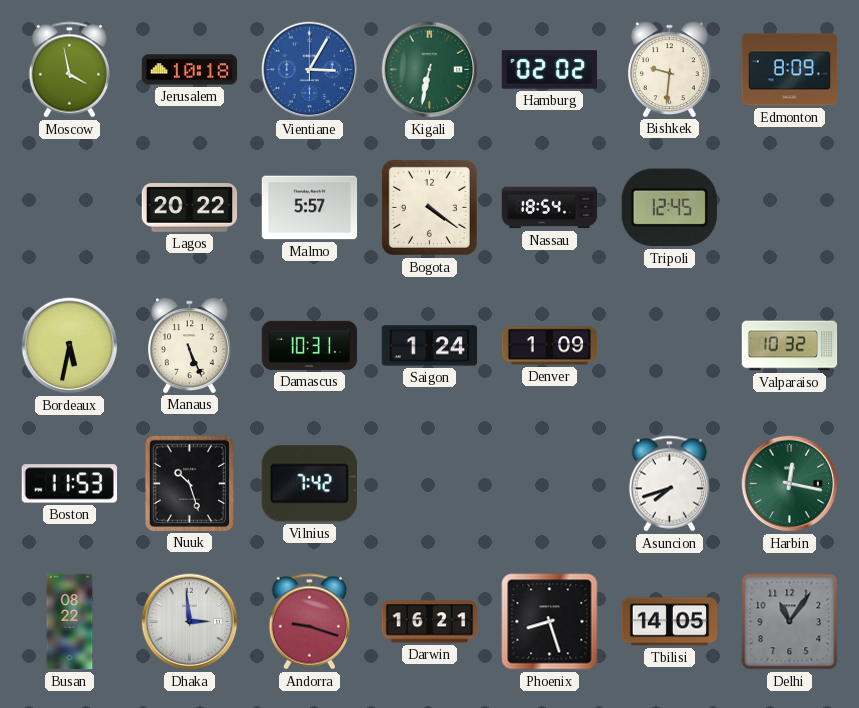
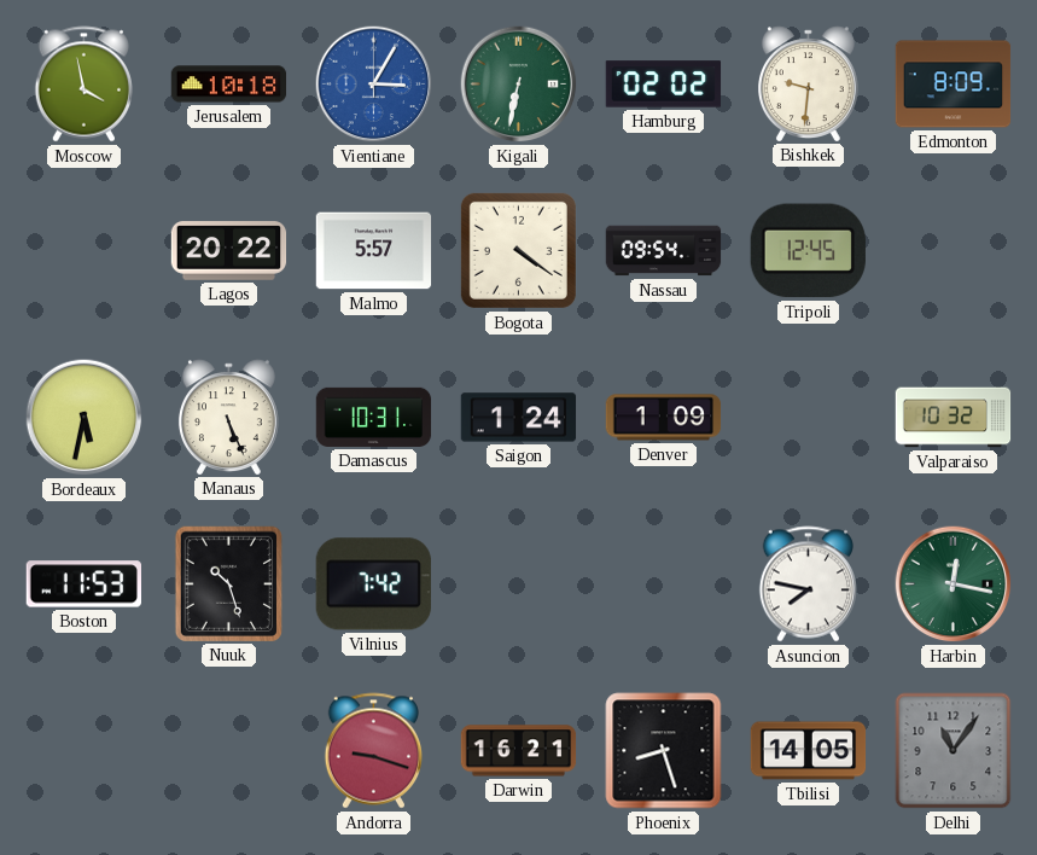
Nassau: 18:54 -> 09:54
Asuncion: 7:42 -> 7:47
Busan: 08:22 -> none
Dhaka: 2:59 -> none
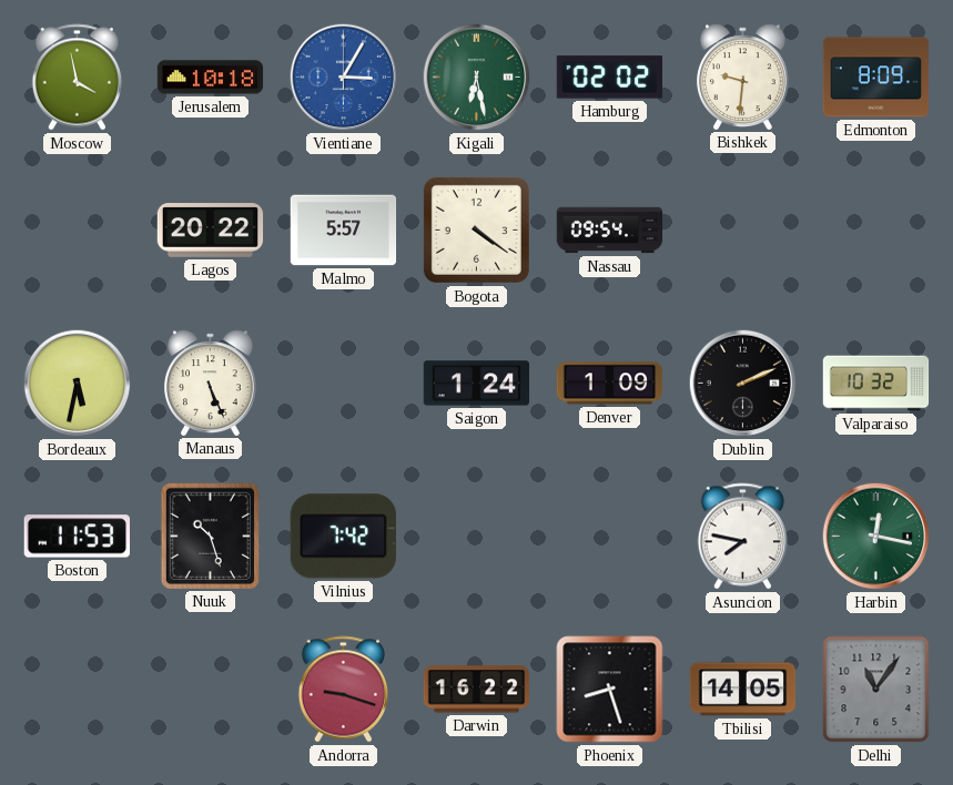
Kigali: 6:32 -> 6:28
Tripoli: 12:45 -> none
Damascus: 10:31 -> none
Dublin: none -> 2:11
Darwin: 16:21 -> 16:22
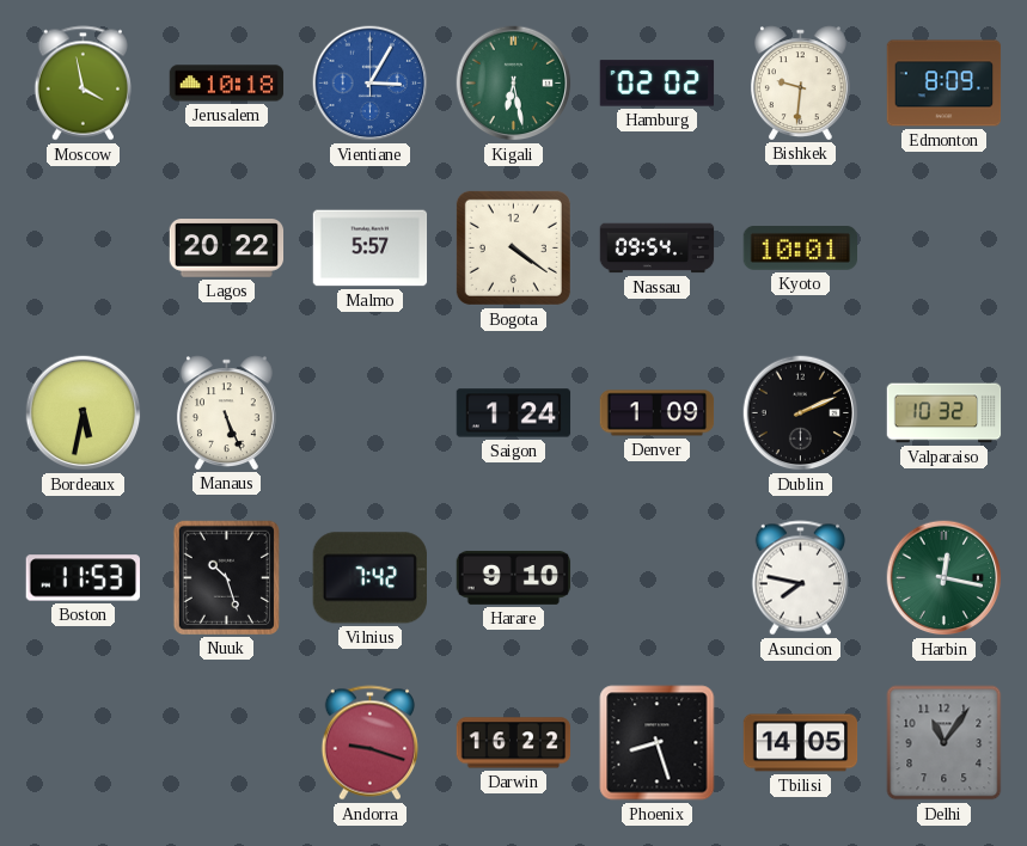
Kyoto: none -> 10:01
Harare: none -> 9:10
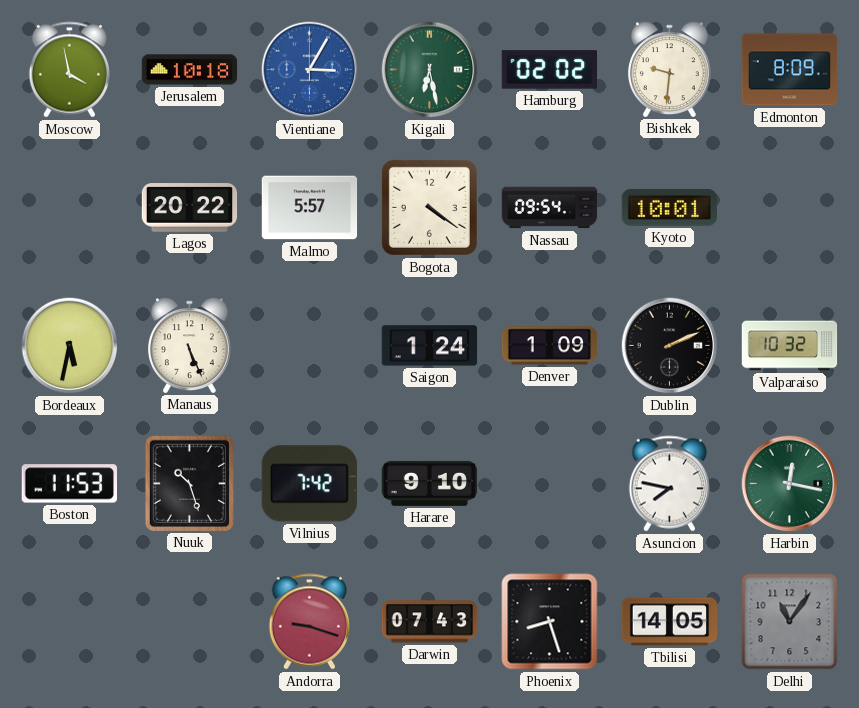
Darwin: 16:22 -> 07:43
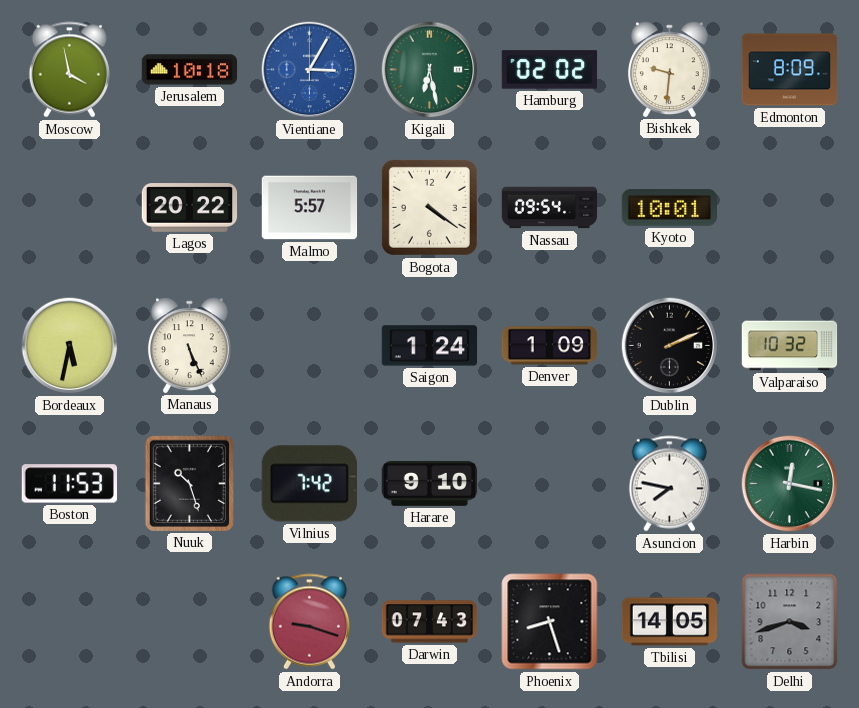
Delhi: 11:06 -> 3:42
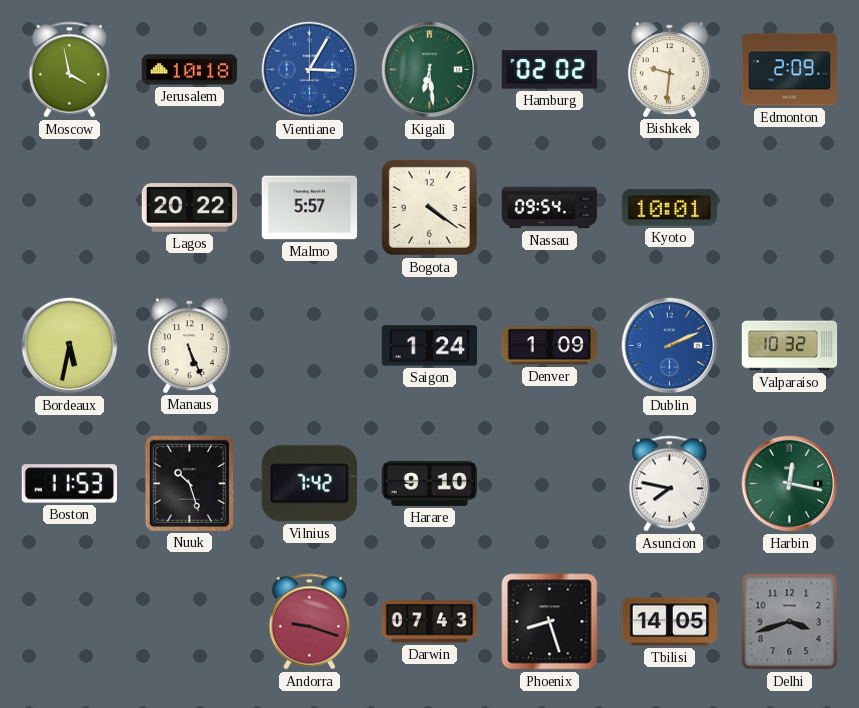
Kigali: 6:28 -> 6:29
Edmonton: 8:09 -> 2:09
Dublin dial: black -> blue
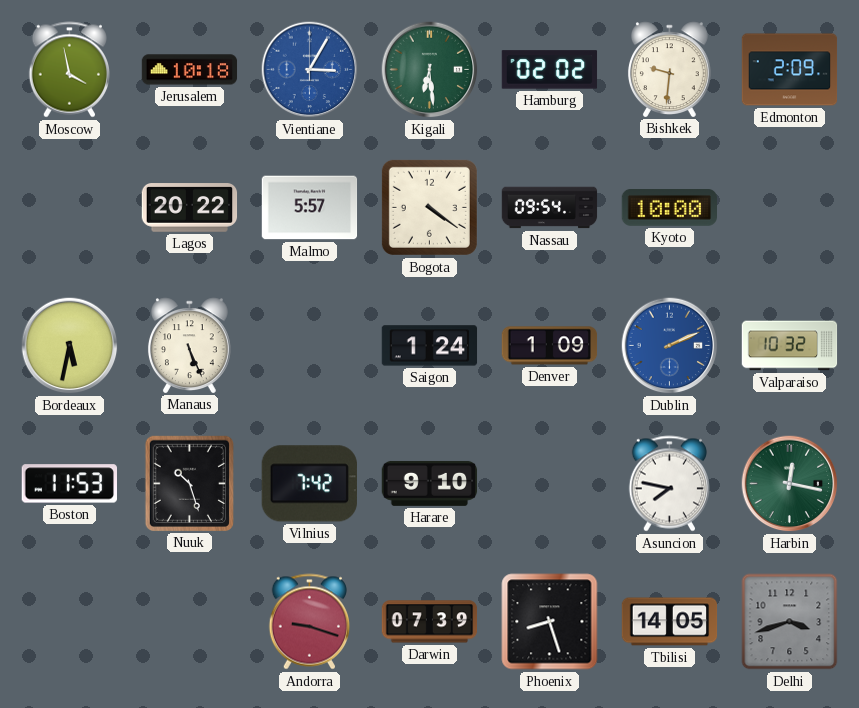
Kyoto: 10:01 -> 10:00
Darwin: 07:43 -> 07:39
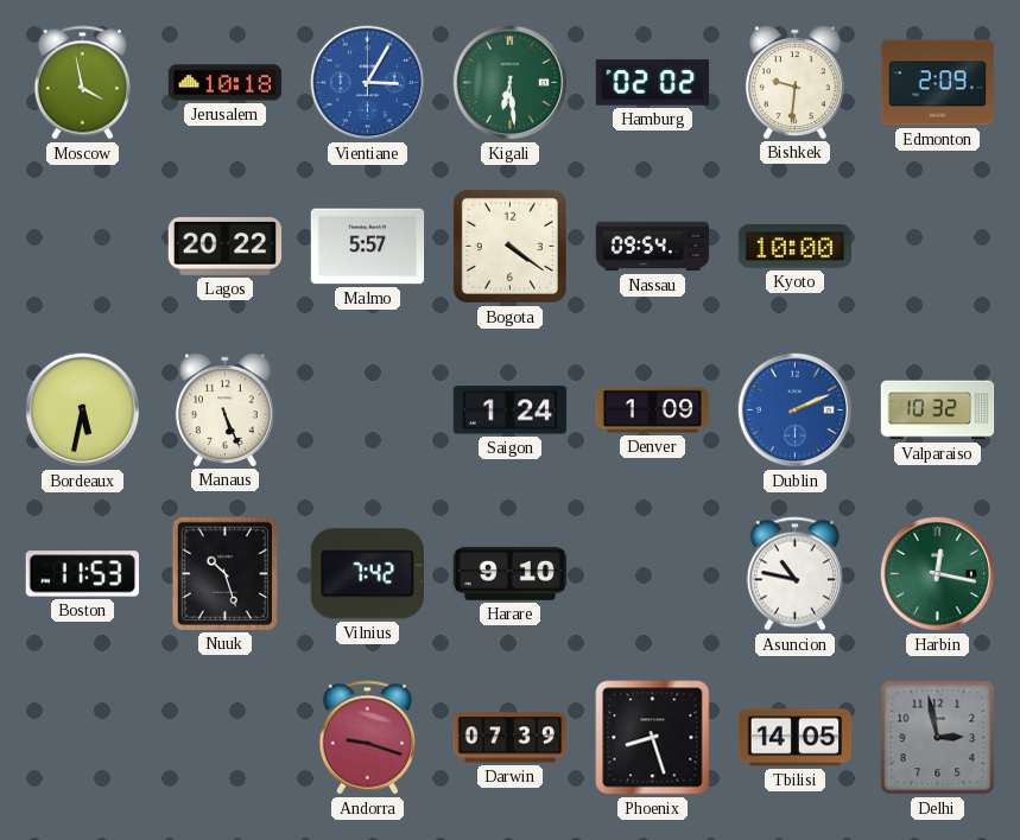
Asuncion: 7:47 -> 10:47
Delhi: 3:42 -> 2:58
